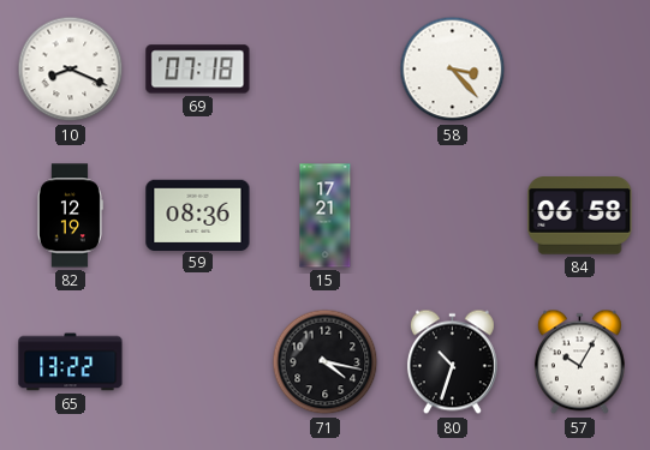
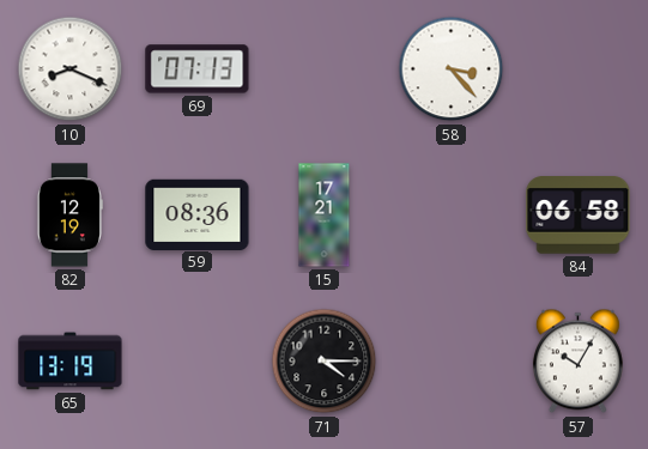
69: 07:18 -> 07:13
65: 13:22 -> 13:19
71: 4:17 -> 4:15
80: 10:33 -> none
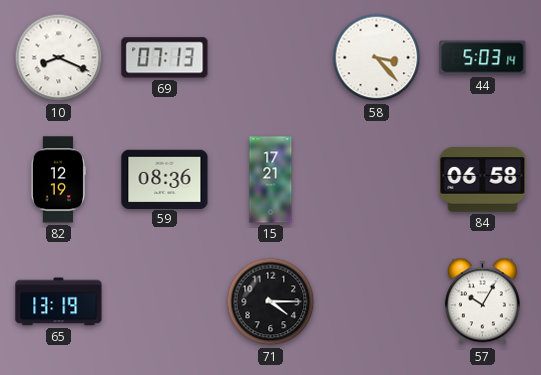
44: none -> 5:03
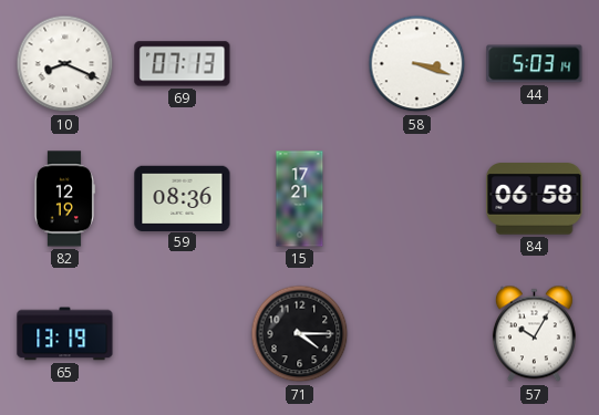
58: 3:23 -> 3:18
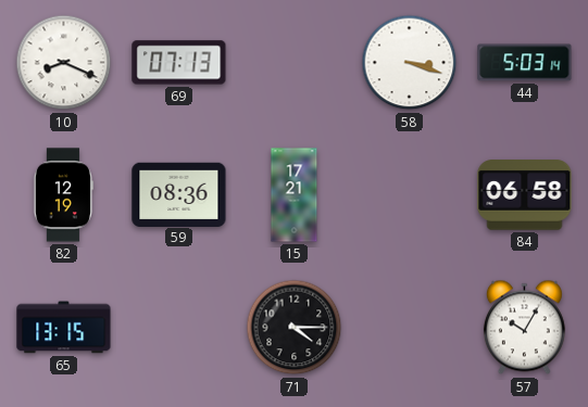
65: 13:19 -> 13:15
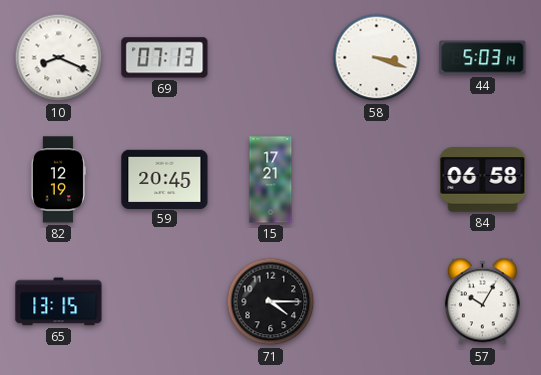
59: 08:36 -> 20:45
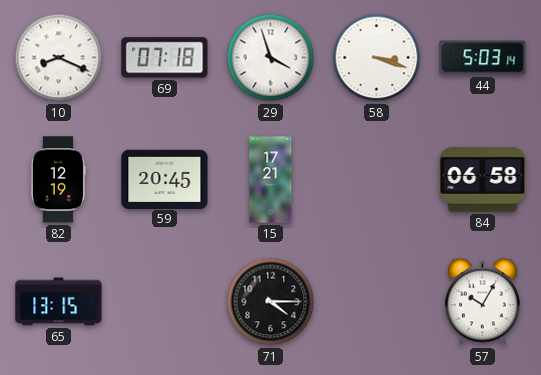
69: 07:13 -> 07:18
29: none -> 3:57
